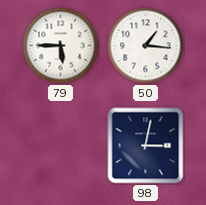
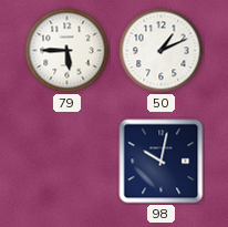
50: 1:16 -> 1:11
98: 3:02 -> 10:02
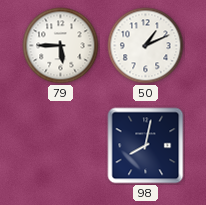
98: 10:02 -> 8:02
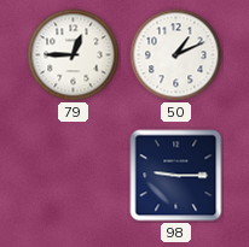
79: 5:45 -> 12:45
98: 8:02 -> 9:15
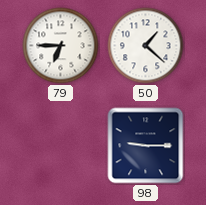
79: 12:45 -> 6:45
50: 1:11 -> 1:22
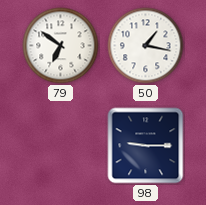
79: 6:45 -> 6:51
50: 1:22 -> 1:17
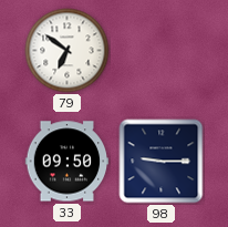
50: 1:17 -> none
33: none -> 09:50
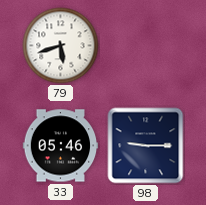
79: 6:51 -> 5:42
33: 09:50 -> 05:46
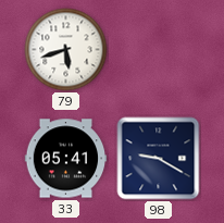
33: 05:46 -> 05:41
98: 9:15 -> 9:20
